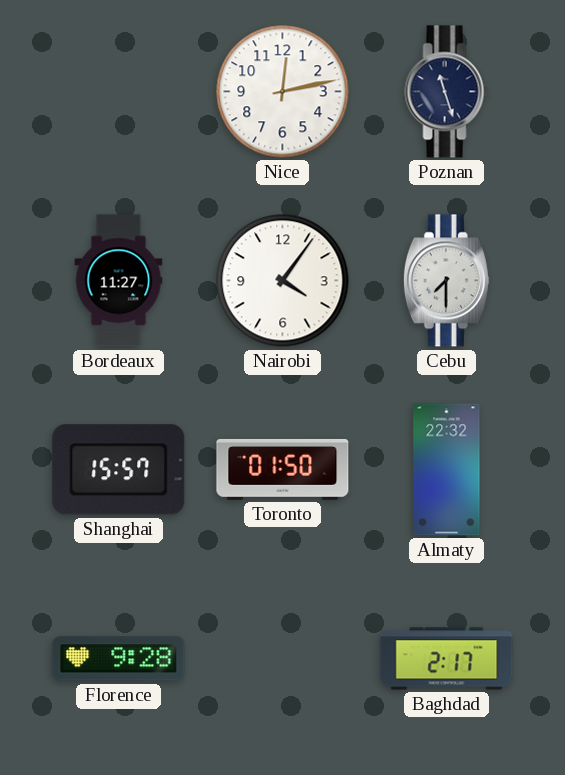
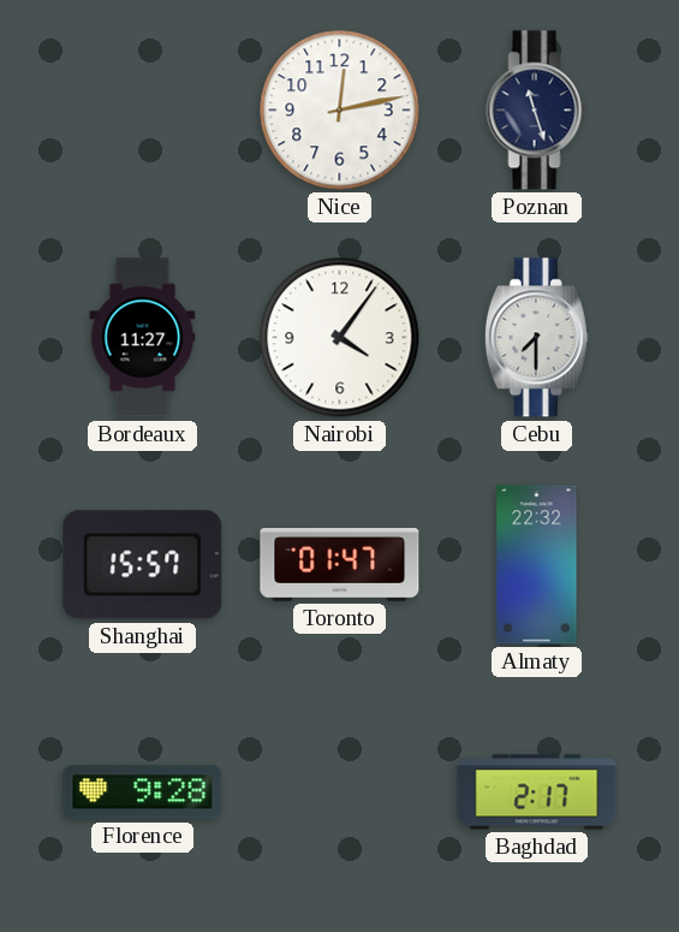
Toronto: 01:50 -> 01:47
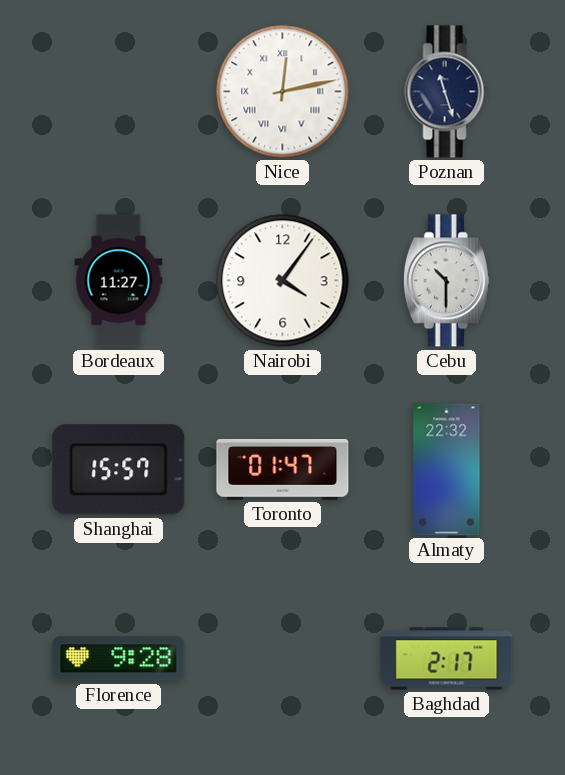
Nice numerals: Arabic -> Roman
Cebu: 7:30 -> 10:30
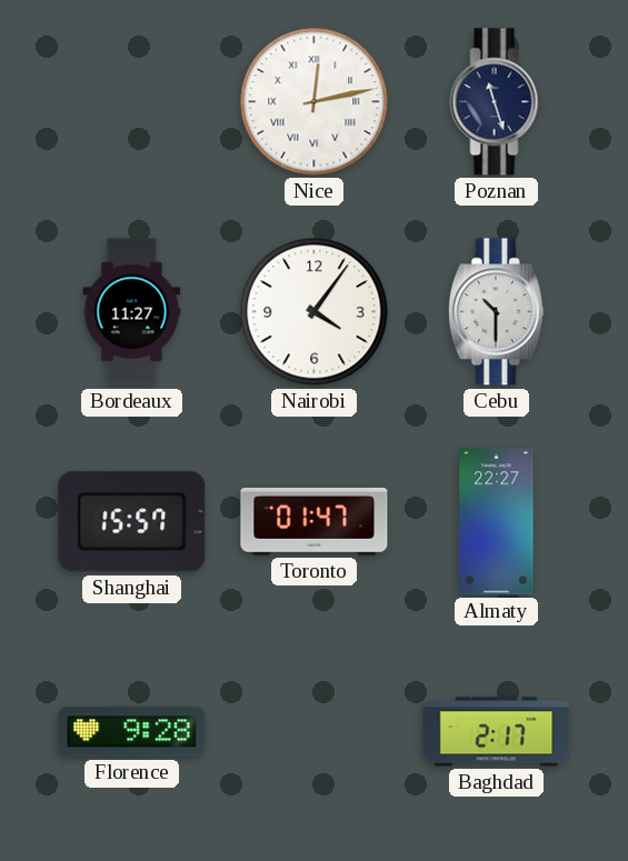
Almaty: 22:32 -> 22:27
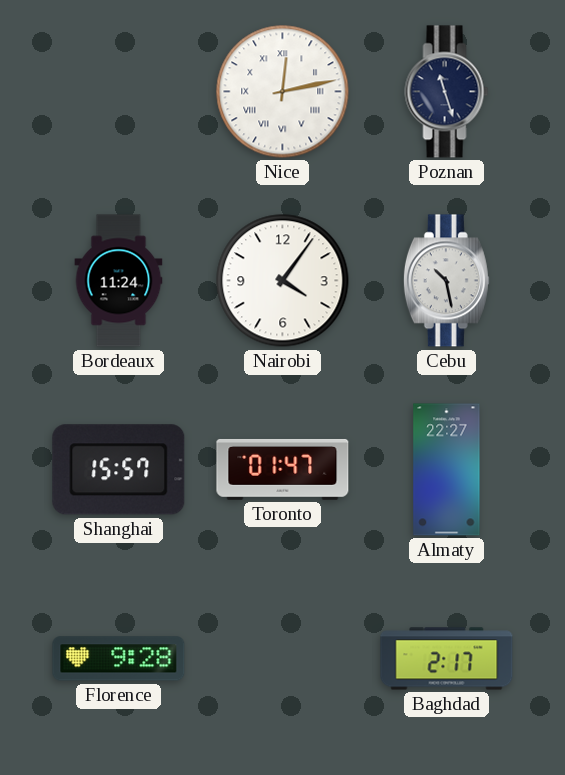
Bordeaux: 11:27 -> 11:24
Cebu: 10:30 -> 10:28
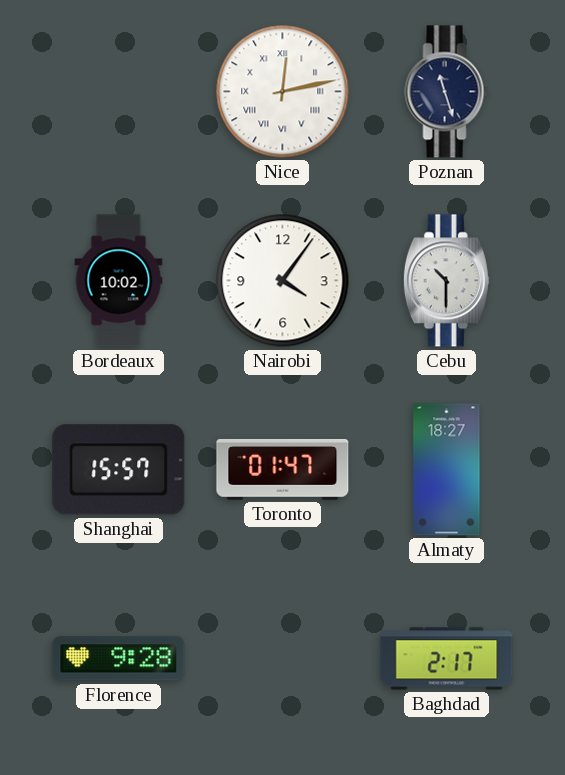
Bordeaux: 11:24 -> 10:02
Cebu: 10:28 -> 10:30
Almaty: 22:27 -> 18:27
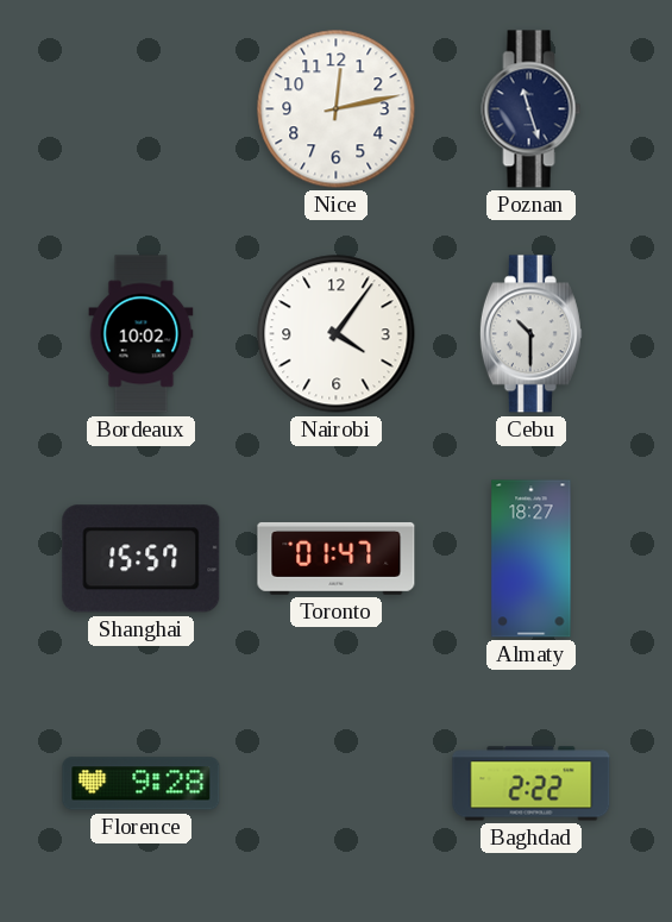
Nice numerals: Roman -> Arabic
Baghdad: 2:17 -> 2:22
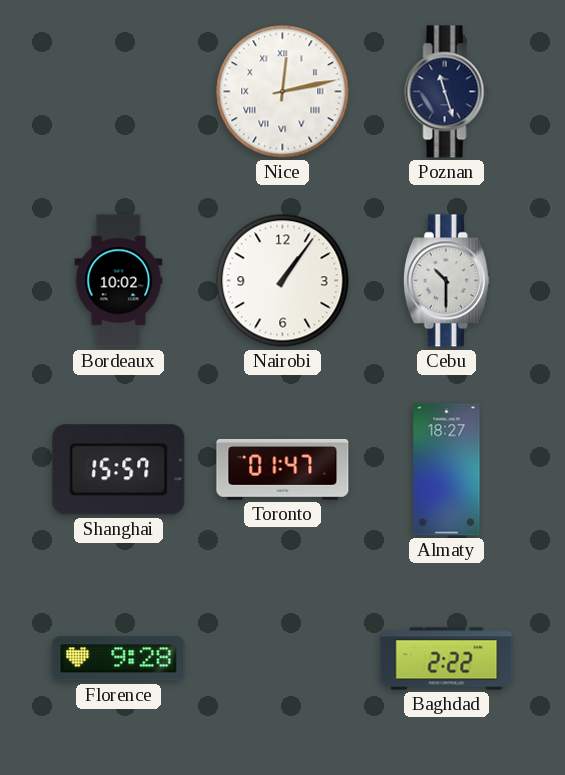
Nice numerals: Arabic -> Roman
Nairobi: 4:06 -> 1:06
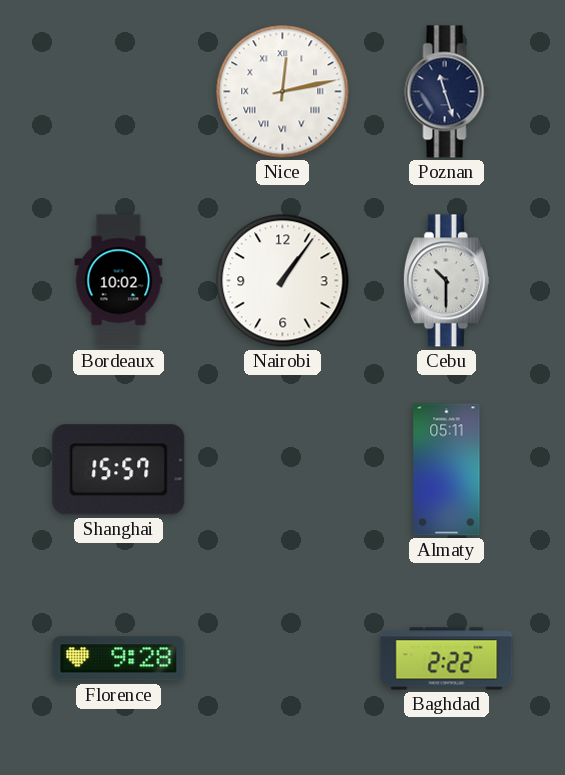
Toronto: 01:47 -> none
Almaty: 18:27 -> 05:11
